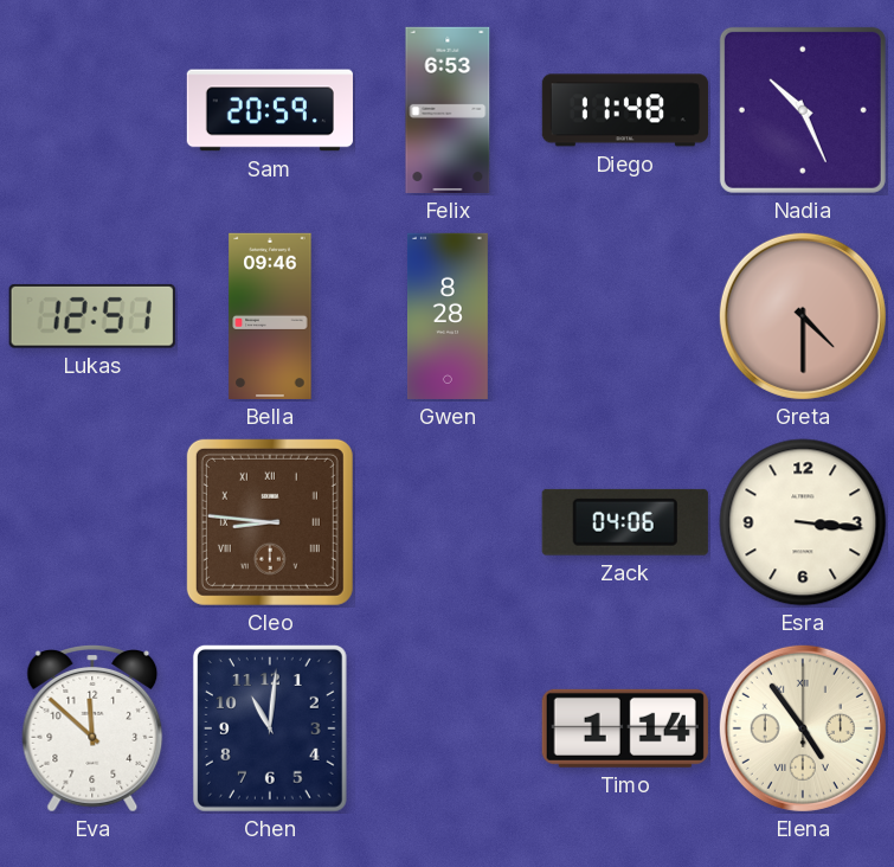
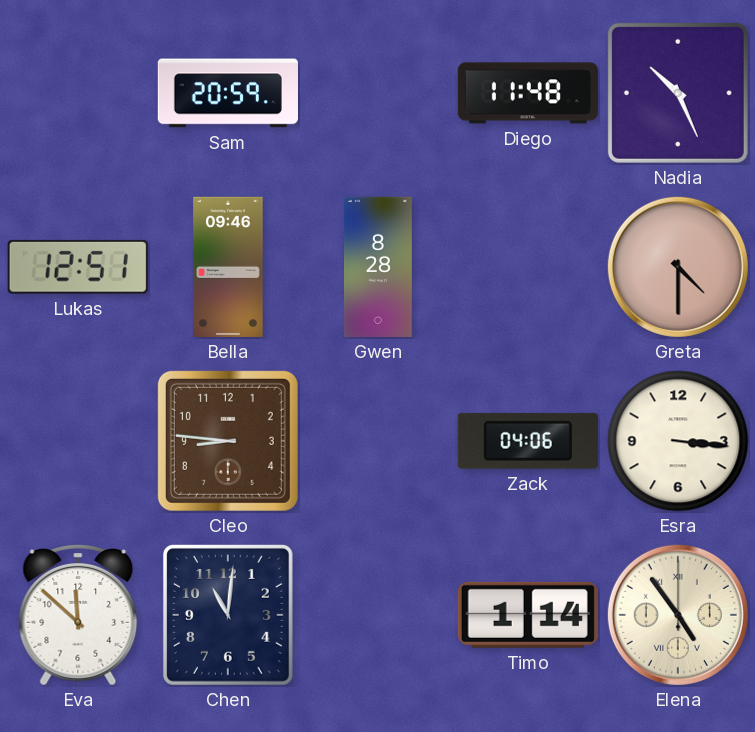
Felix: 6:53 -> none
Cleo numerals: Roman -> Arabic
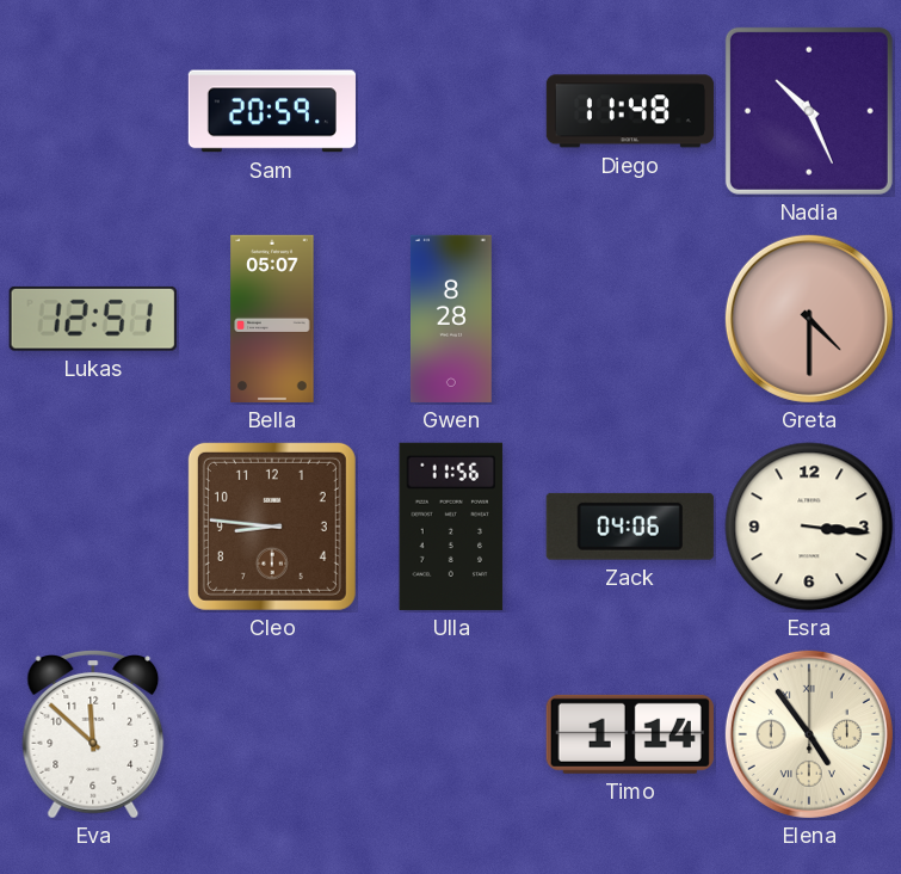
Bella: 09:46 -> 05:07
Ulla: none -> 11:56
Chen: 11:01 -> none
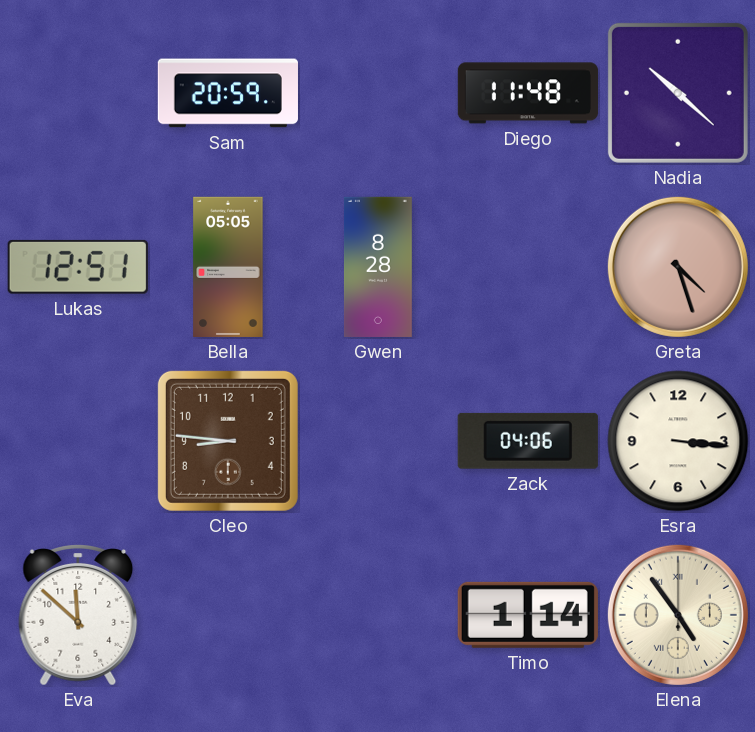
Nadia: 10:26 -> 10:22
Bella: 05:07 -> 05:05
Greta: 4:30 -> 4:27
Ulla: 11:56 -> none
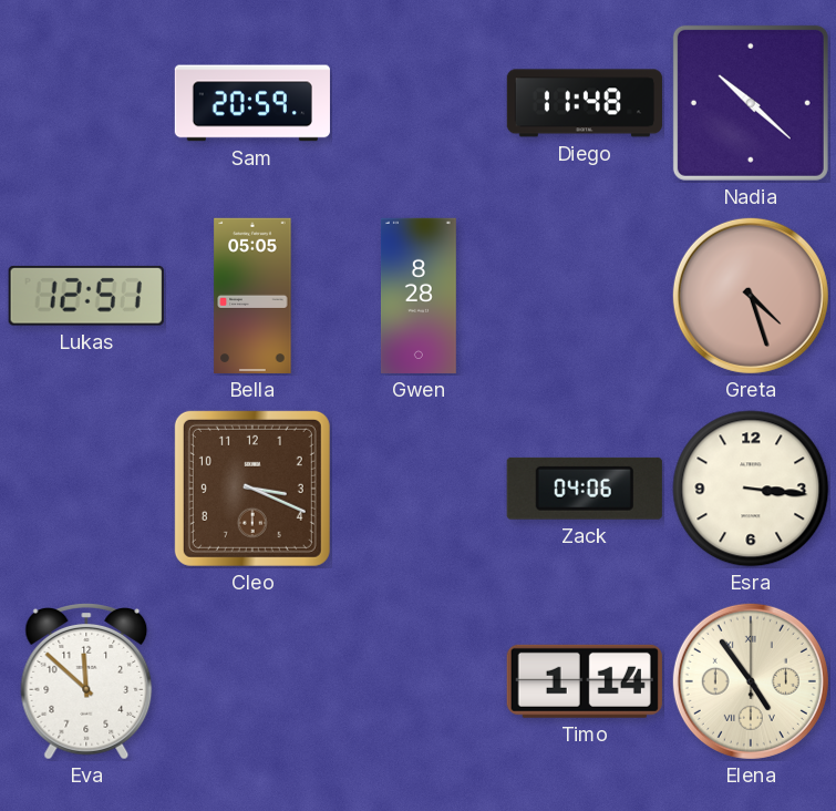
Cleo: 8:46 -> 3:19
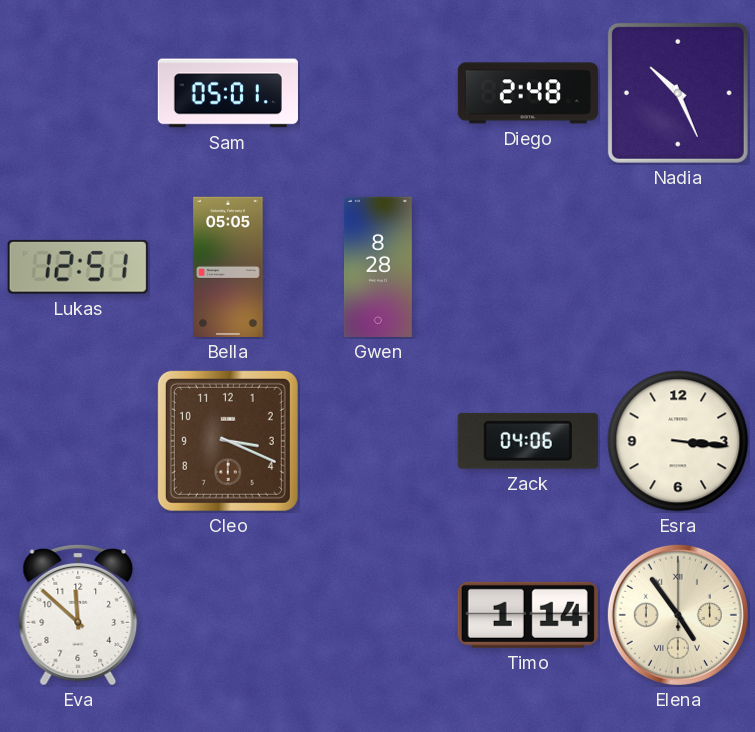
Sam: 20:59 -> 05:01
Diego: 11:48 -> 2:48
Nadia: 10:22 -> 10:26
Greta: 4:27 -> none
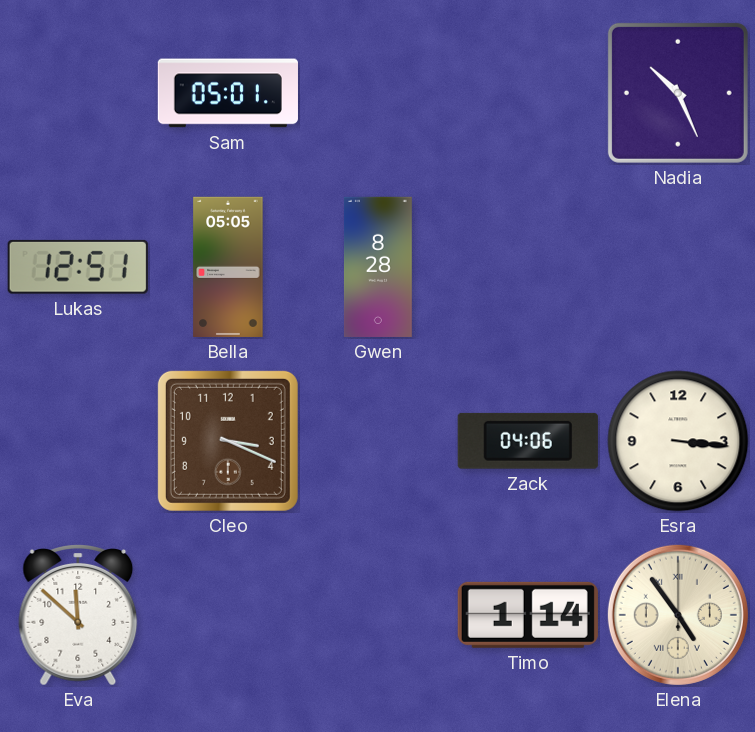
Diego: 2:48 -> none
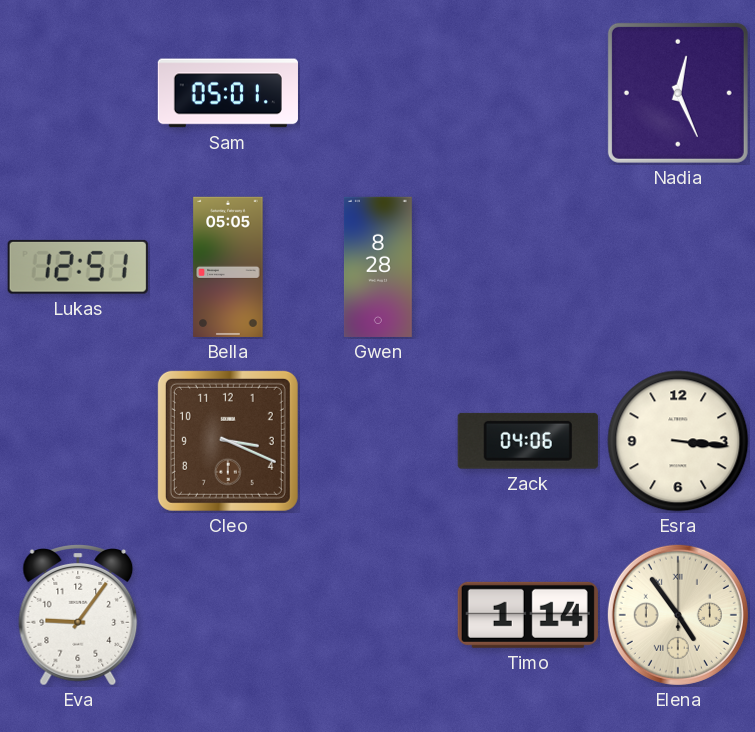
Nadia: 10:26 -> 12:26
Eva: 11:52 -> 9:06
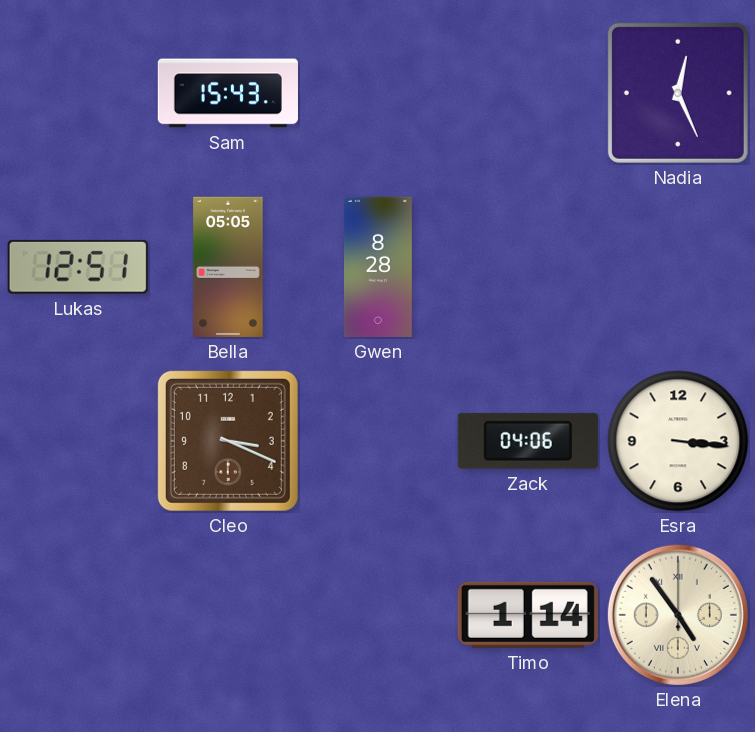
Sam: 05:01 -> 15:43
Eva: 9:06 -> none
